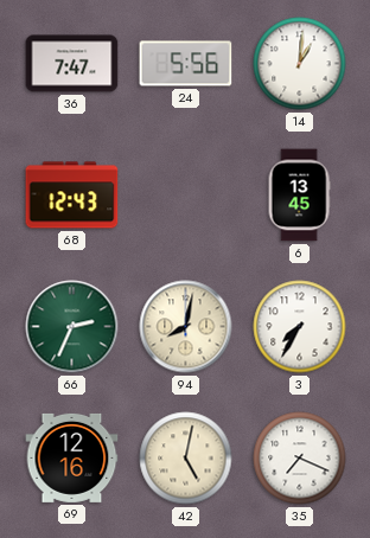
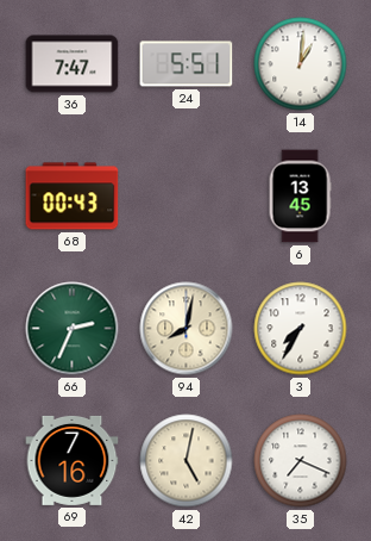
24: 5:56 -> 5:51
68: 12:43 -> 00:43
69: 12:16 -> 7:16
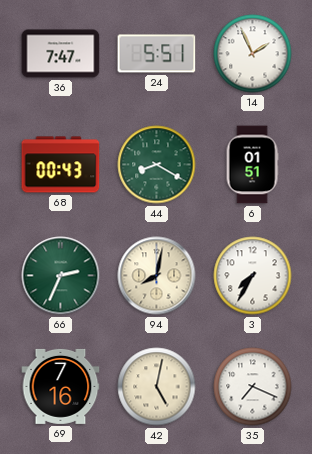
14: 1:01 -> 1:56
44: none -> 8:20
6: 13:45 -> 01:51
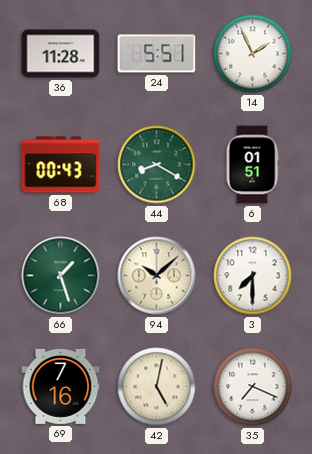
36: 7:47 -> 11:28
66: 2:34 -> 1:27
94: 8:02 -> 10:08
3: 7:35 -> 7:30
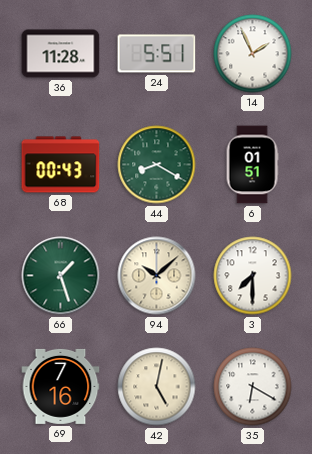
35: 7:19 -> 6:20
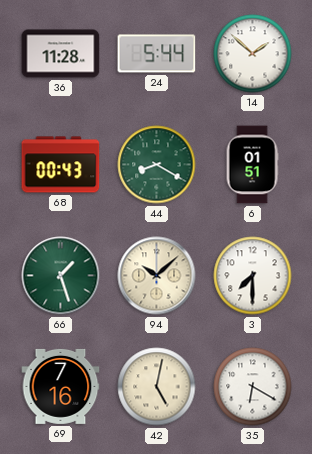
24: 5:51 -> 5:44
14: 1:56 -> 1:52
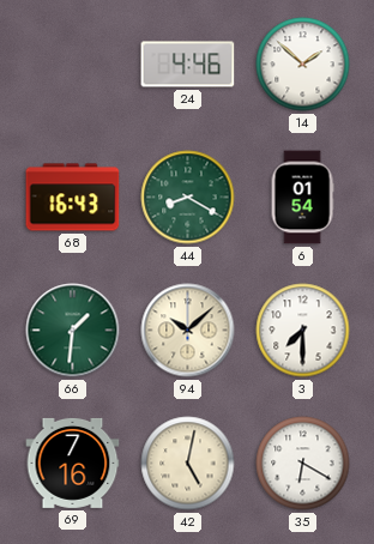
36: 11:28 -> none
24: 5:44 -> 4:46
68: 00:43 -> 16:43
6: 01:51 -> 01:54
66: 1:27 -> 1:31
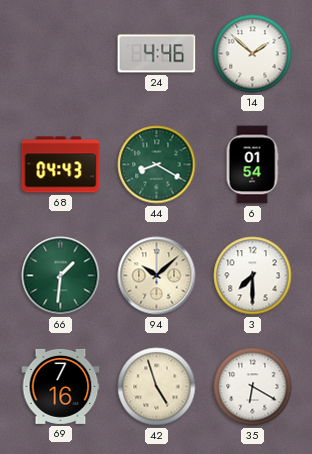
68: 16:43 -> 04:43
42: 5:02 -> 4:57
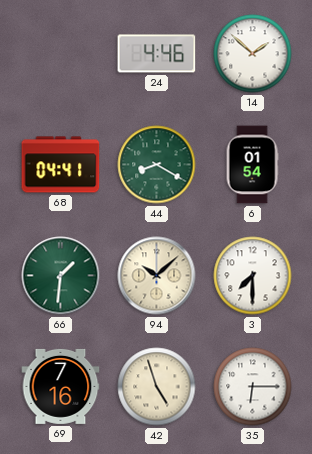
68: 04:43 -> 04:41
35: 6:20 -> 6:15
